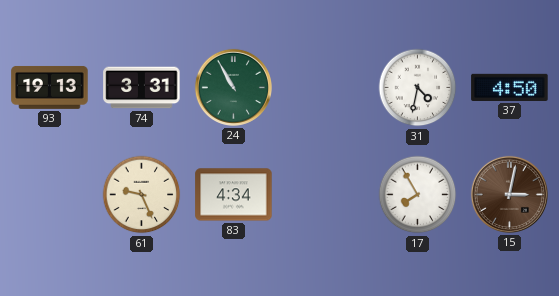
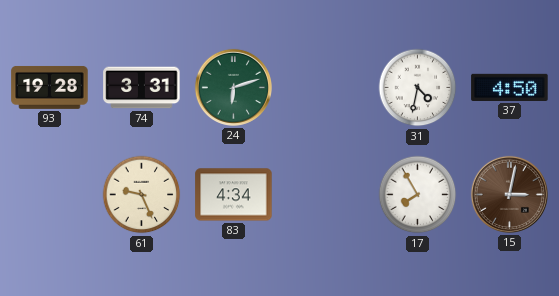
93: 19:13 -> 19:28
24: 10:55 -> 6:12
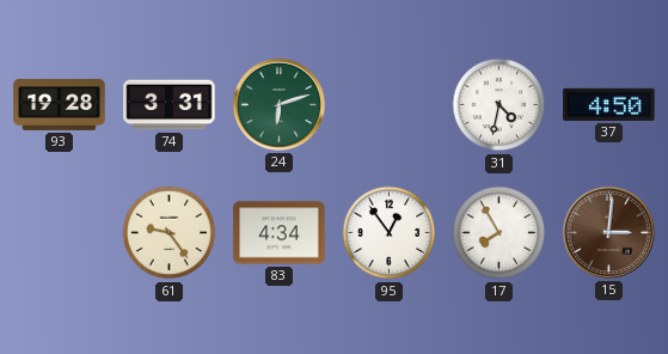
61: 9:26 -> 9:24
95: none -> 12:54
15: 3:02 -> 3:01
